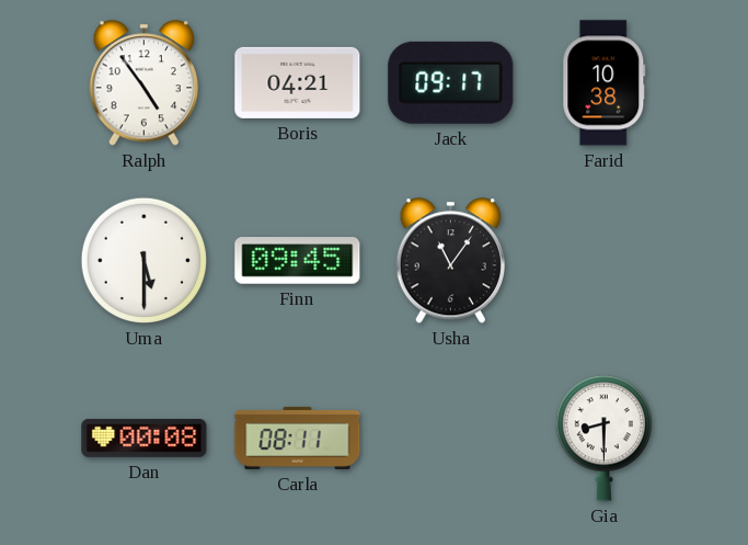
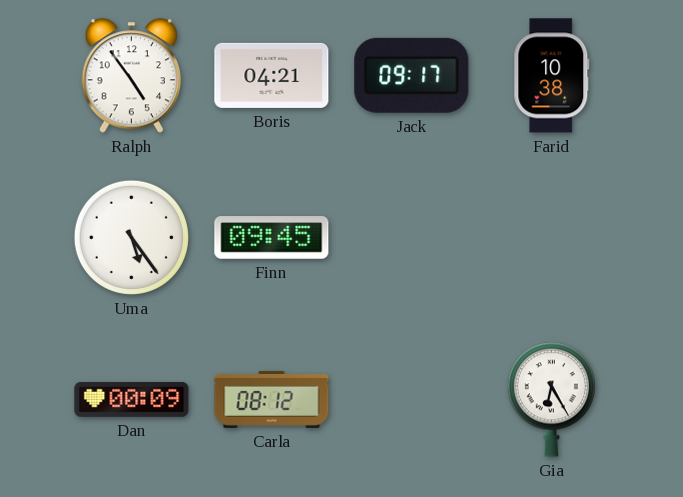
Uma: 5:30 -> 5:24
Usha: 11:06 -> none
Dan: 00:08 -> 00:09
Carla: 08:11 -> 08:12
Gia: 8:30 -> 6:25
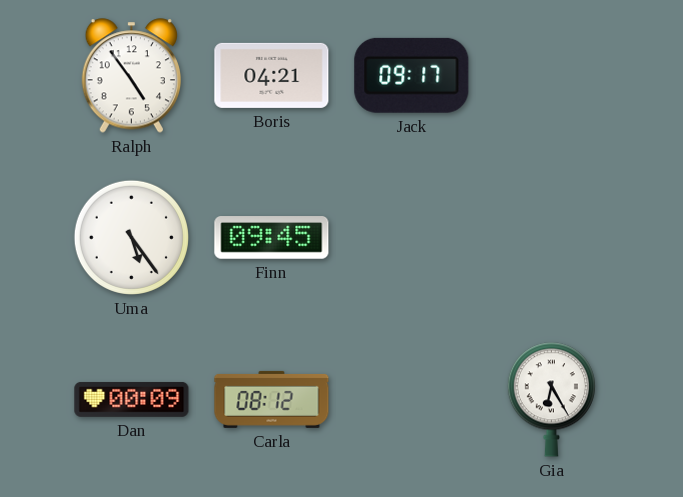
Farid: 10:38 -> none
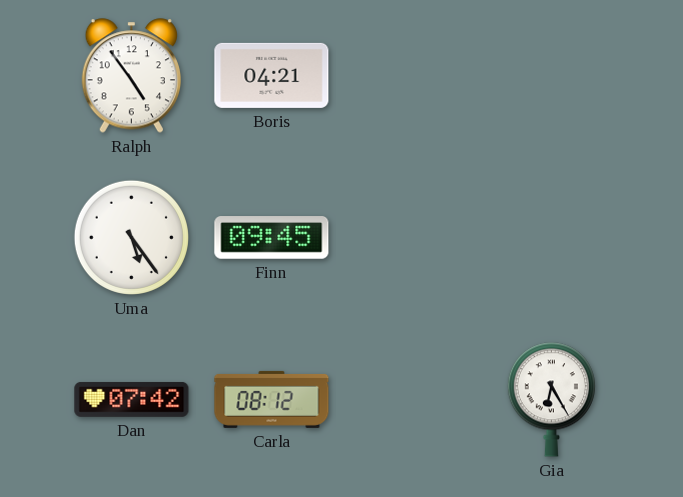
Jack: 09:17 -> none
Dan: 00:09 -> 07:42
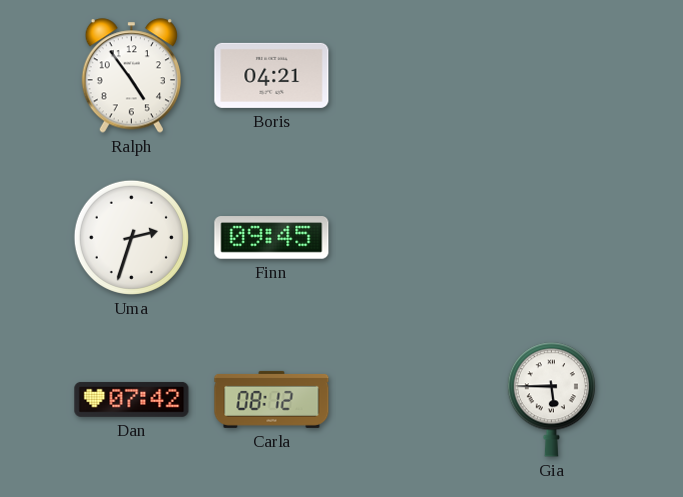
Uma: 5:24 -> 2:33
Gia: 6:25 -> 5:45
